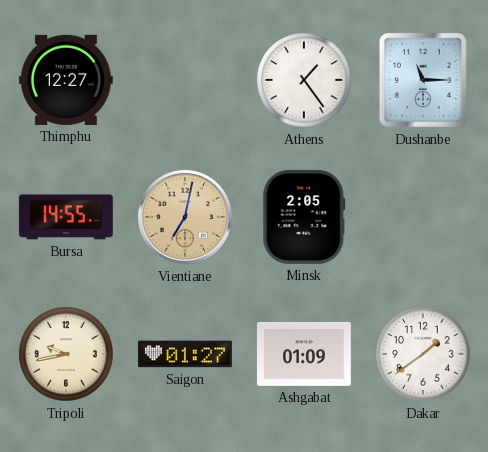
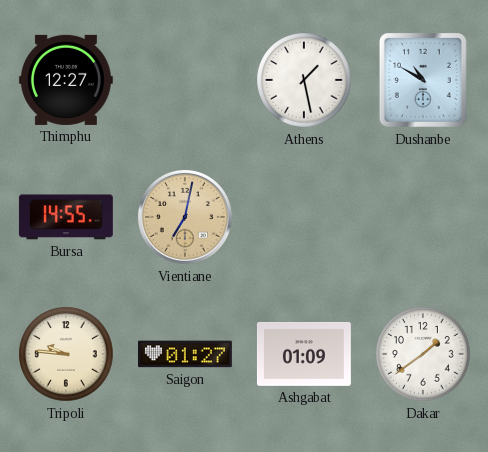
Athens: 1:24 -> 1:28
Dushanbe: 11:15 -> 10:50
Minsk: 2:05 -> none
Tripoli: 9:43 -> 9:46
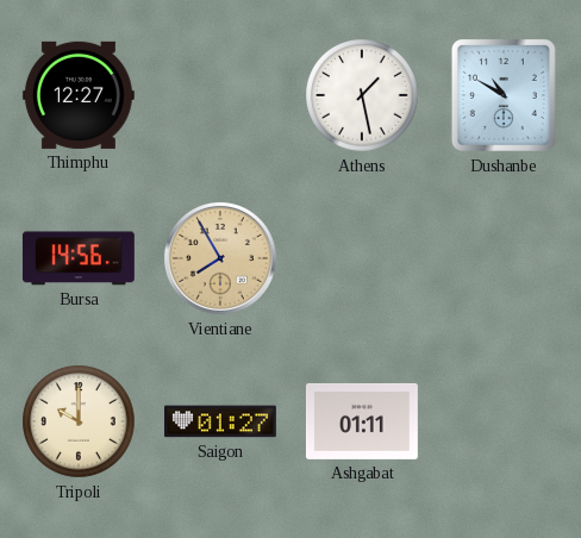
Bursa: 14:55 -> 14:56
Vientiane: 7:02 -> 7:55
Tripoli: 9:46 -> 10:00
Ashgabat: 01:09 -> 01:11
Dakar: 1:39 -> none
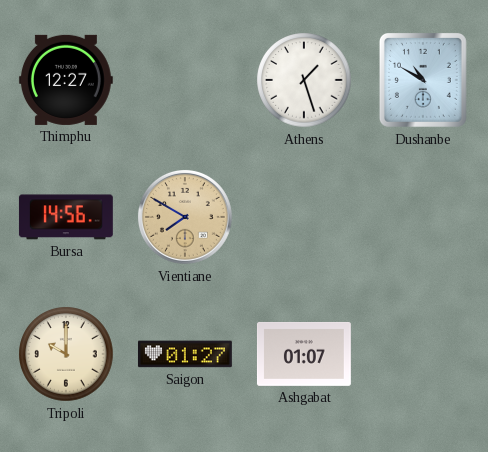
Athens: 1:28 -> 1:27
Vientiane: 7:55 -> 7:50
Ashgabat: 01:11 -> 01:07
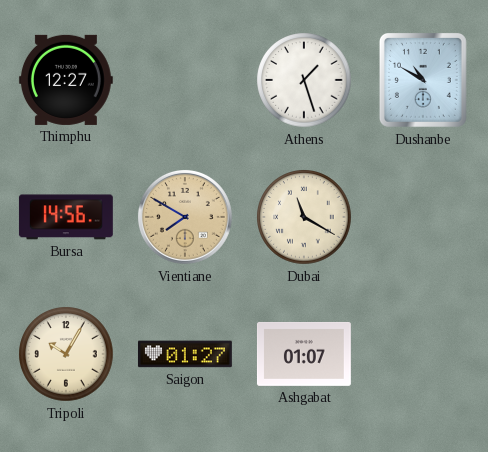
Dubai: none -> 11:20
Tripoli: 10:00 -> 10:05
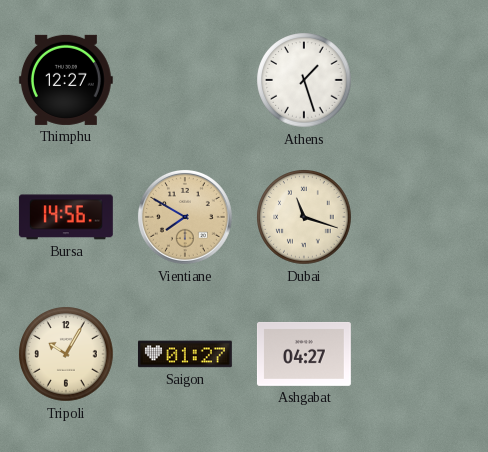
Dushanbe: 10:50 -> none
Dubai: 11:20 -> 11:18
Ashgabat: 01:07 -> 04:27
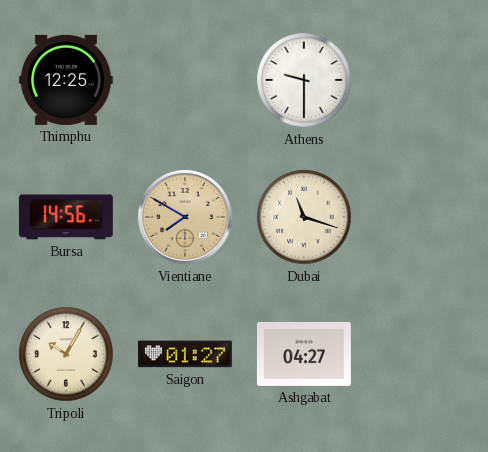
Thimphu: 12:27 -> 12:25
Athens: 1:27 -> 9:30
